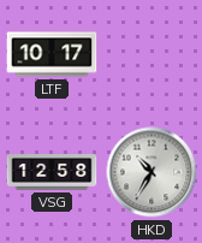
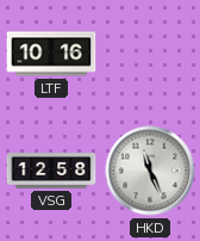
LTF: 10:17 -> 10:16
HKD: 10:35 -> 11:26
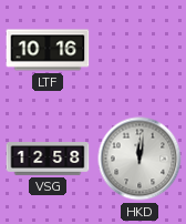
HKD: 11:26 -> 12:01
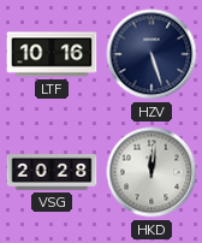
HZV: none -> 5:27
VSG: 12:58 -> 20:28
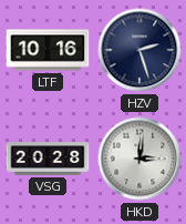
HZV: 5:27 -> 2:27
HKD: 12:01 -> 3:01
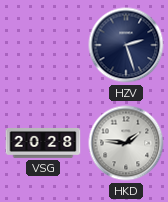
LTF: 10:16 -> none
HKD: 3:01 -> 1:46
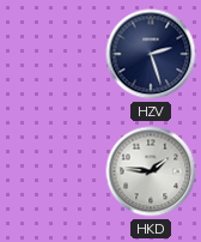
VSG: 20:28 -> none
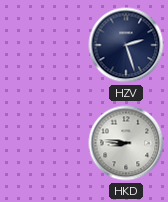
HKD: 1:46 -> 8:46
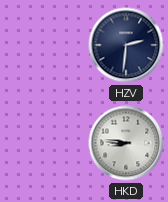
HZV: 2:27 -> 2:31
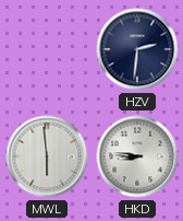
MWL: none -> 5:59
